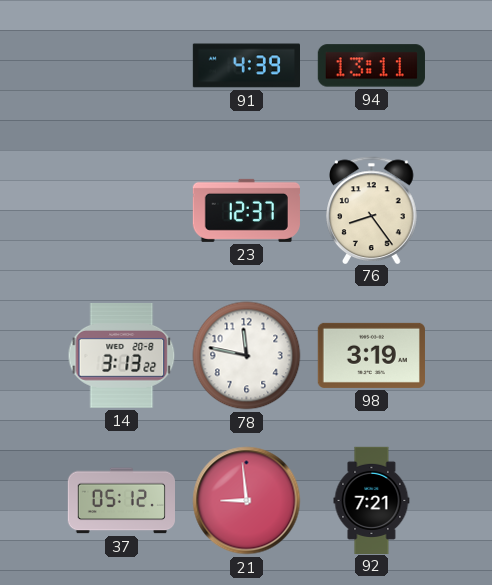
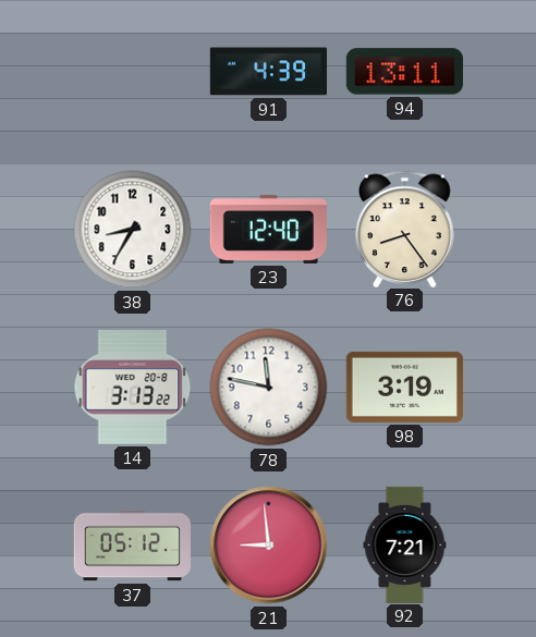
38: none -> 8:35
23: 12:37 -> 12:40
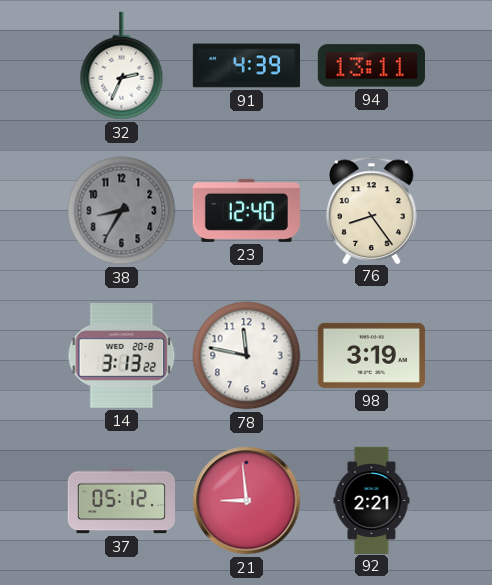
32: none -> 2:34
38 dial: white -> grey
92: 7:21 -> 2:21
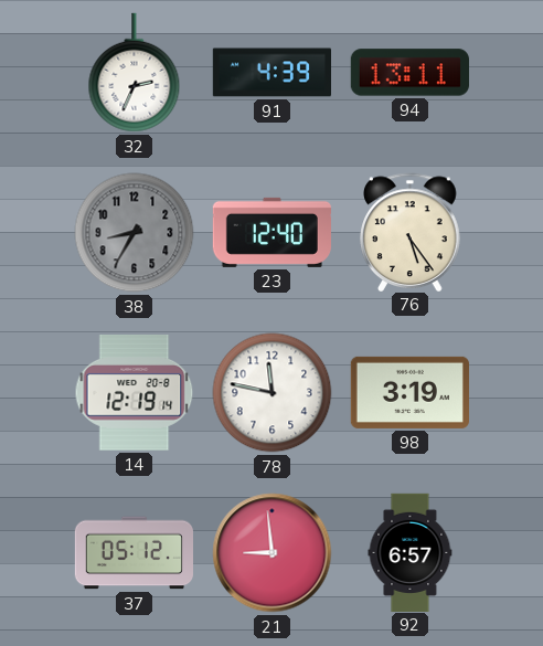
76: 8:24 -> 5:24
14: 3:13 -> 12:19
92: 2:21 -> 6:57
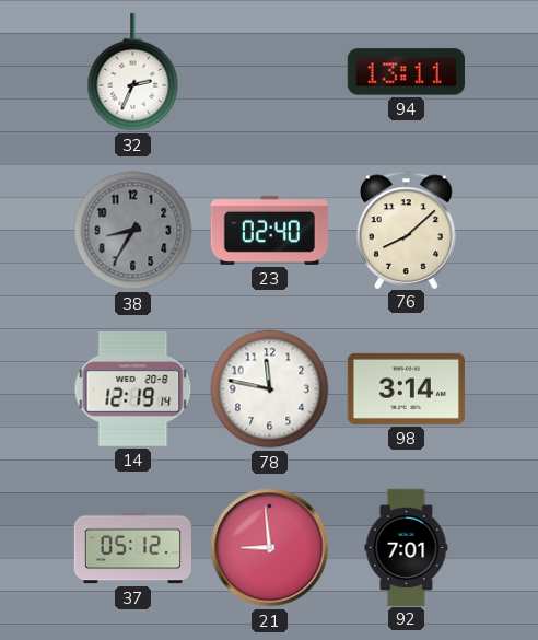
91: 4:39 -> none
23: 12:40 -> 02:40
76: 5:24 -> 8:08
98: 3:19 -> 3:14
92: 6:57 -> 7:01
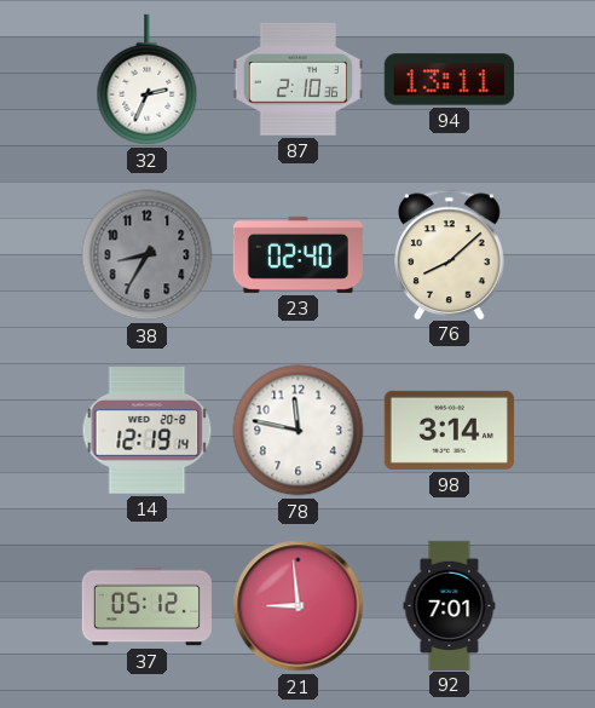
87: none -> 2:10
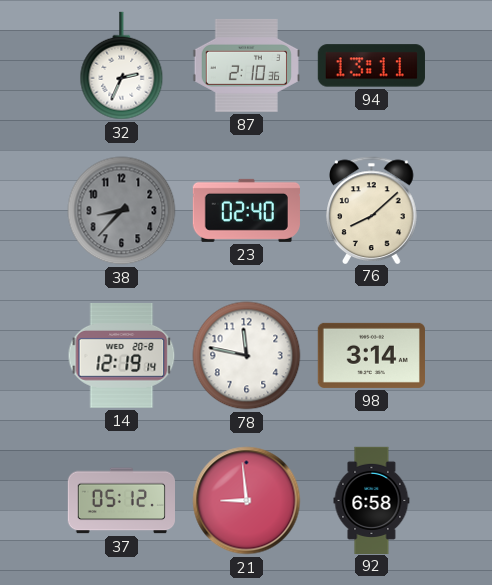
38: 8:35 -> 8:37
92: 7:01 -> 6:58
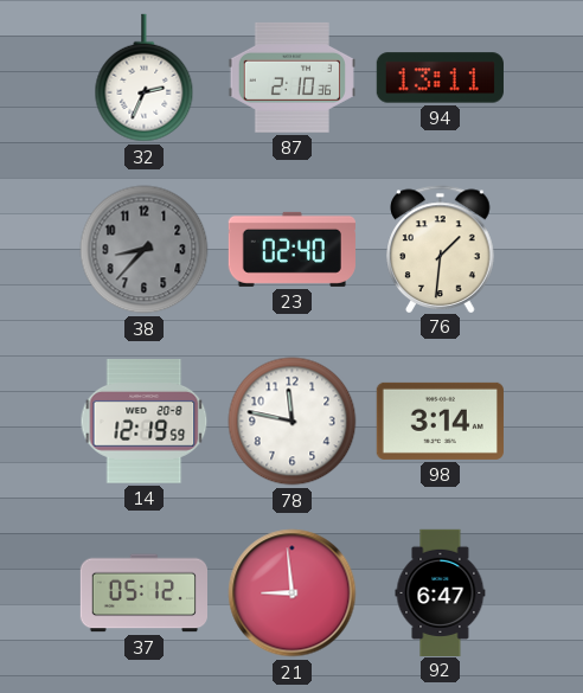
76: 8:08 -> 1:31
14: 12:19:14 -> 12:19:59
92: 6:58 -> 6:47
